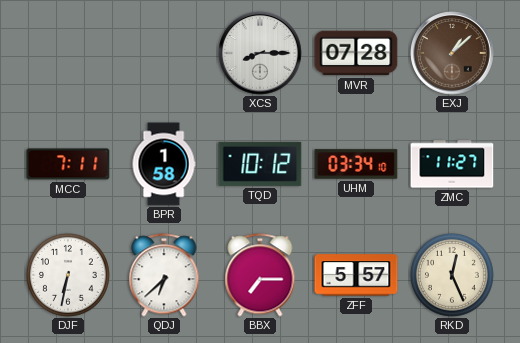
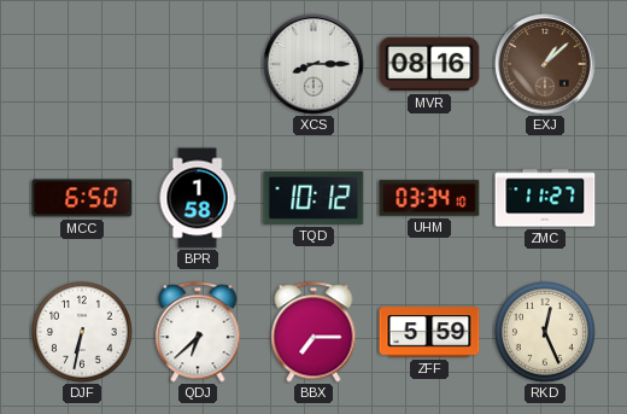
MVR: 07:28 -> 08:16
MCC: 7:11 -> 6:50
ZFF: 5:57 -> 5:59
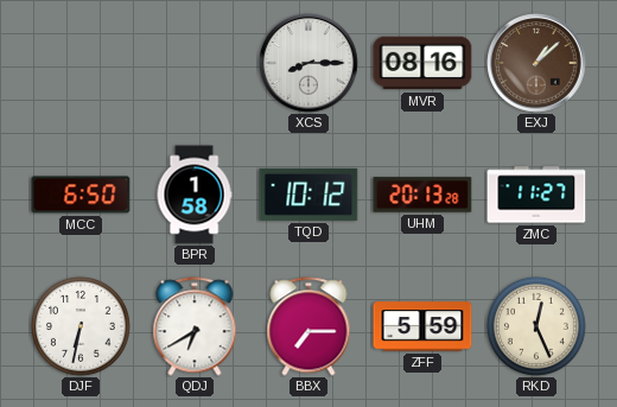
UHM: 03:34 -> 20:13
QDJ: 6:38 -> 6:40
